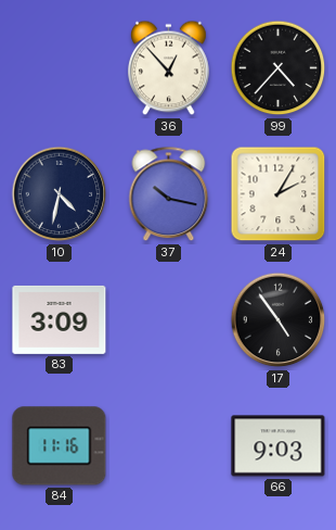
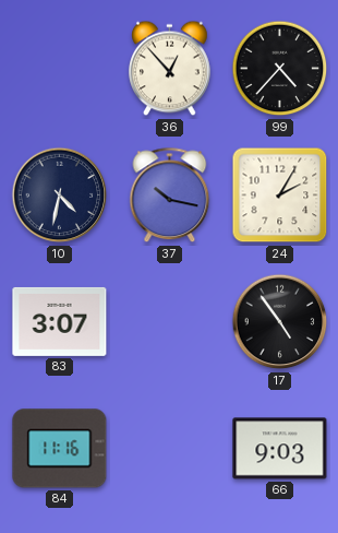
83: 3:09 -> 3:07
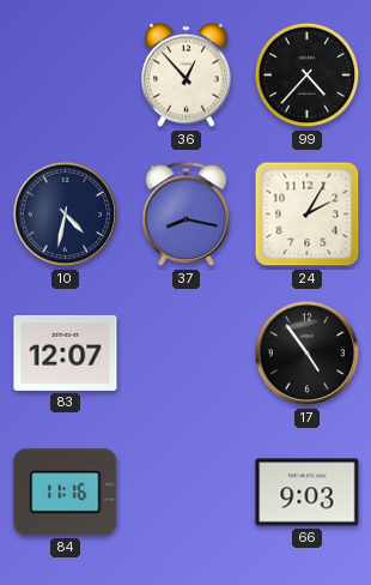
37: 10:17 -> 8:17
83: 3:07 -> 12:07
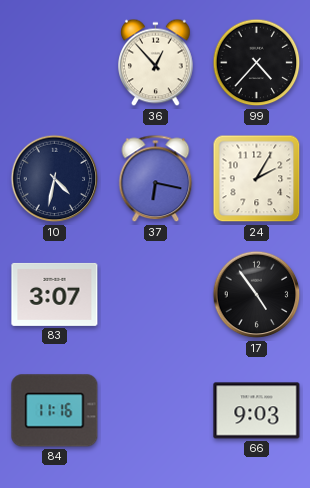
37: 8:17 -> 6:17
83: 12:07 -> 3:07
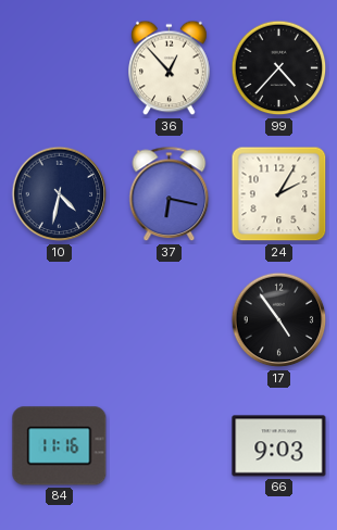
83: 3:07 -> none
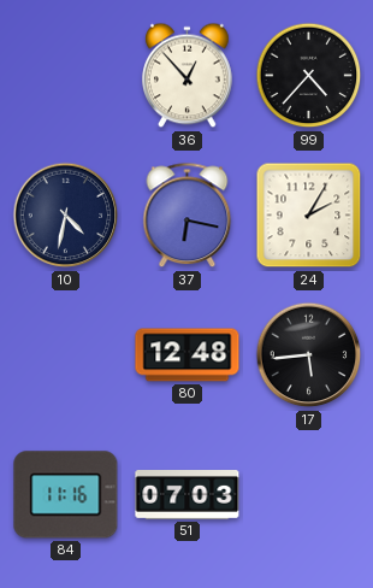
80: none -> 12:48
17: 4:54 -> 5:44
51: none -> 07:03
66: 9:03 -> none
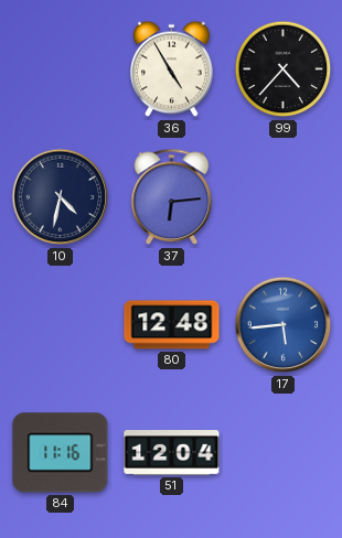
36: 12:53 -> 4:55
37: 6:17 -> 6:14
24: 2:05 -> none
17 dial: black -> blue
51: 07:03 -> 12:04
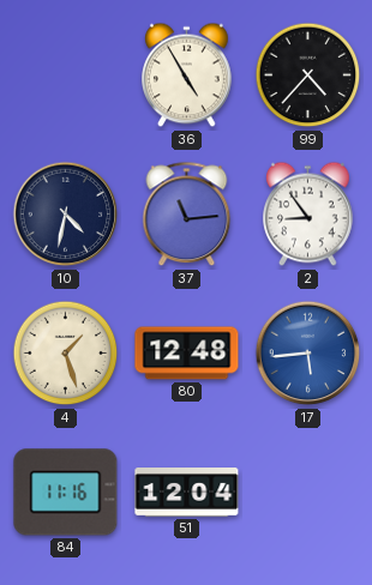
37: 6:14 -> 11:14
2: none -> 8:54
4: none -> 1:27
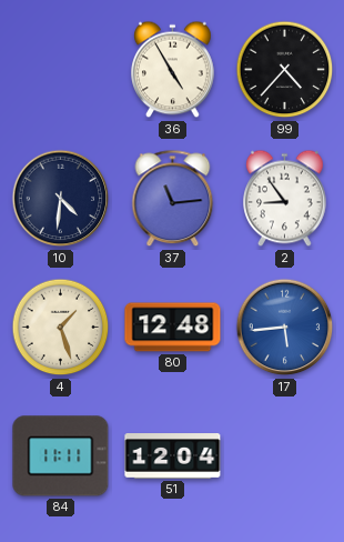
10: 4:32 -> 4:31
84: 11:16 -> 11:11
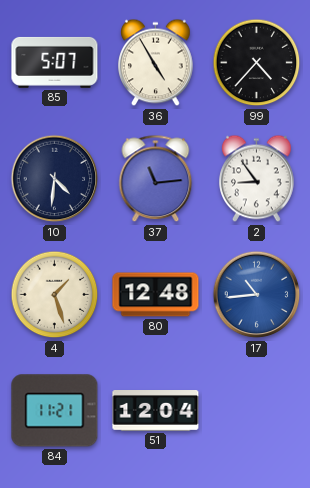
85: none -> 5:07
17: 5:44 -> 10:44
84: 11:11 -> 11:21
